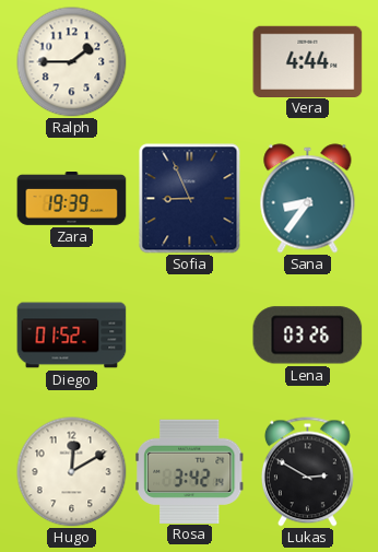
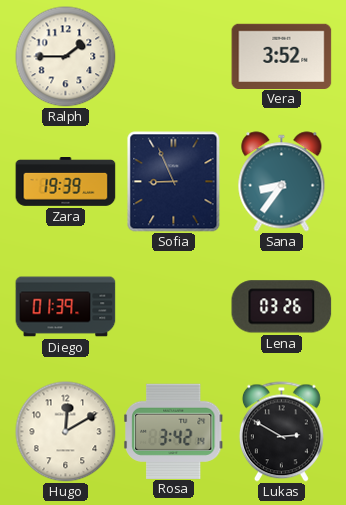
Vera: 4:44 -> 3:52
Diego: 01:52 -> 01:39
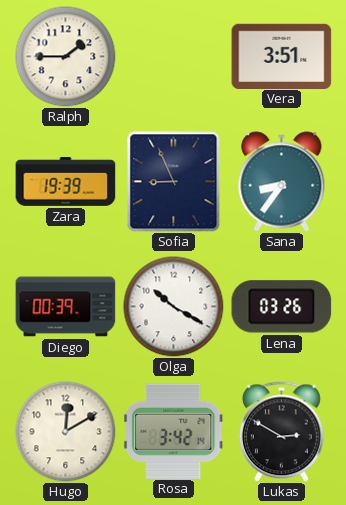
Vera: 3:52 -> 3:51
Diego: 01:39 -> 00:39
Olga: none -> 10:20
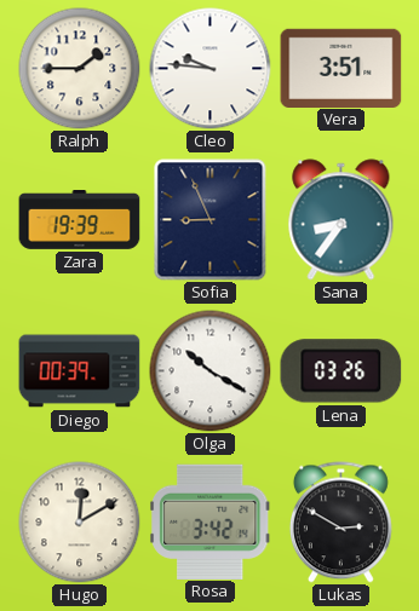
Cleo: none -> 9:46
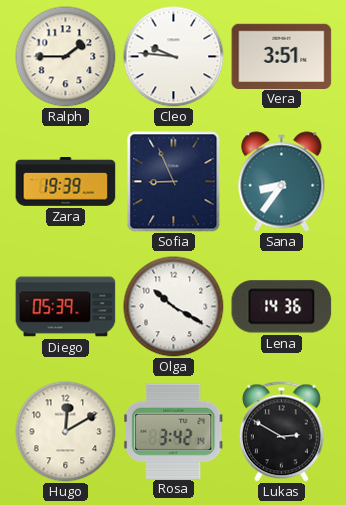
Diego: 00:39 -> 05:39
Lena: 03:26 -> 14:36
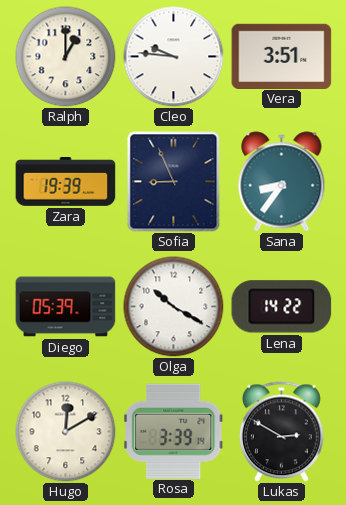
Ralph: 1:45 -> 1:00
Lena: 14:36 -> 14:22
Rosa: 3:42 -> 3:39
